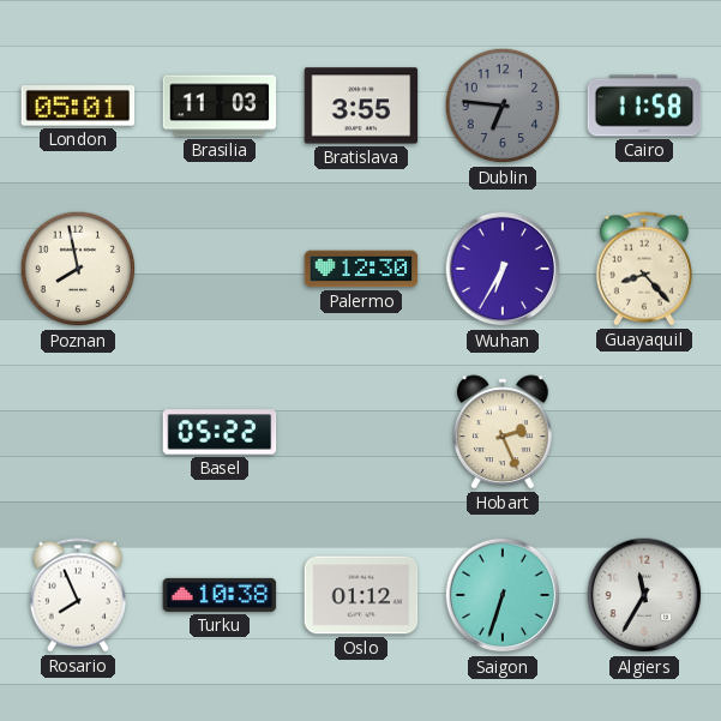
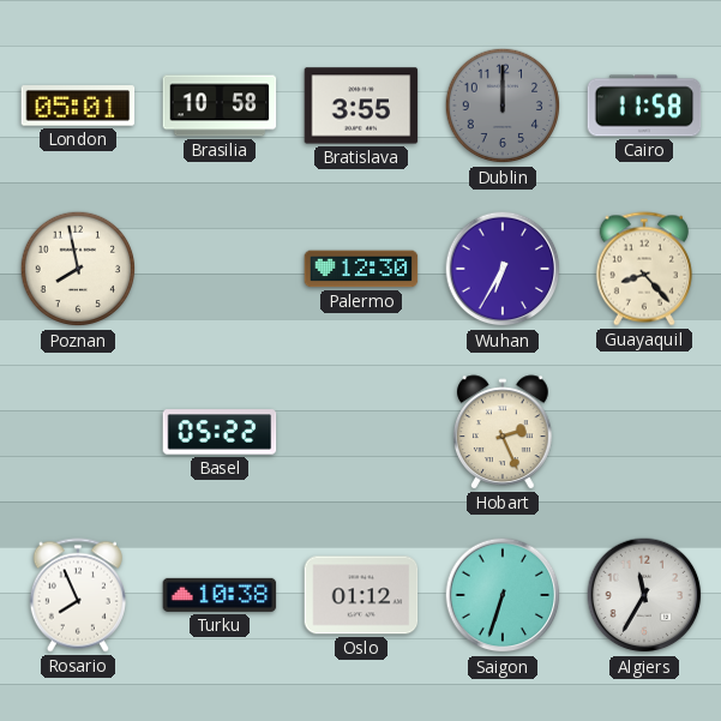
Brasilia: 11:03 -> 10:58
Dublin: 6:46 -> 12:00
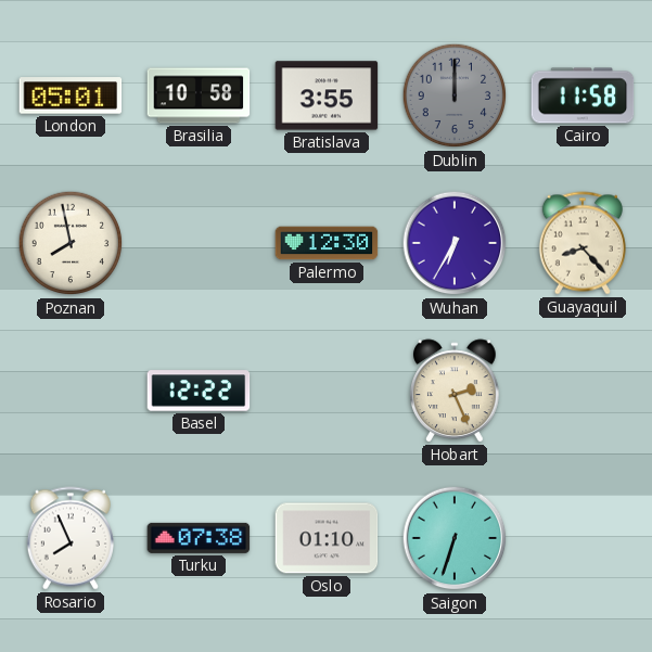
Basel: 05:22 -> 12:22
Turku: 10:38 -> 07:38
Oslo: 01:12 -> 01:10
Algiers: 11:35 -> none
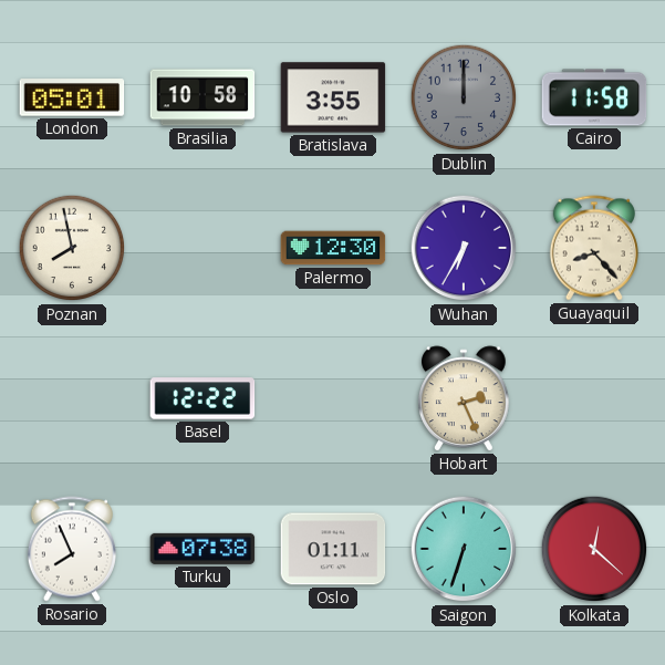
Oslo: 01:10 -> 01:11
Kolkata: none -> 12:22
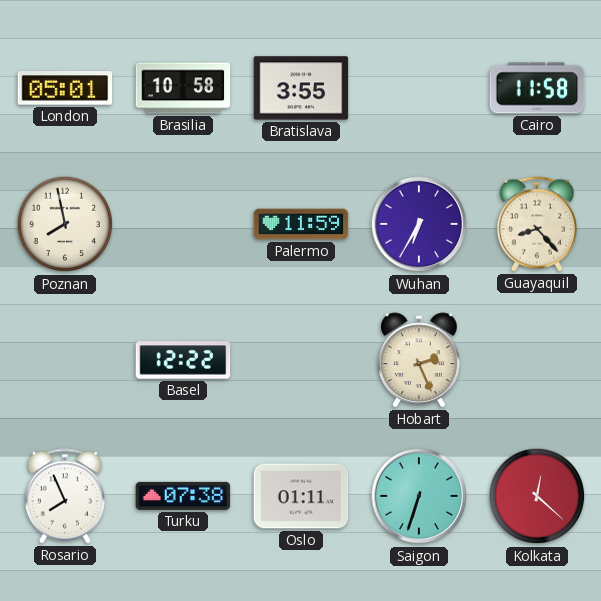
Dublin: 12:00 -> none
Palermo: 12:30 -> 11:59
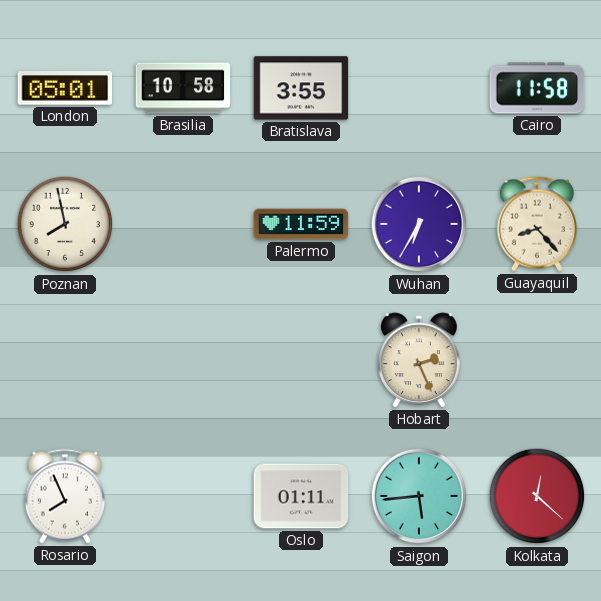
Basel: 12:22 -> none
Turku: 07:38 -> none
Saigon: 6:33 -> 5:44
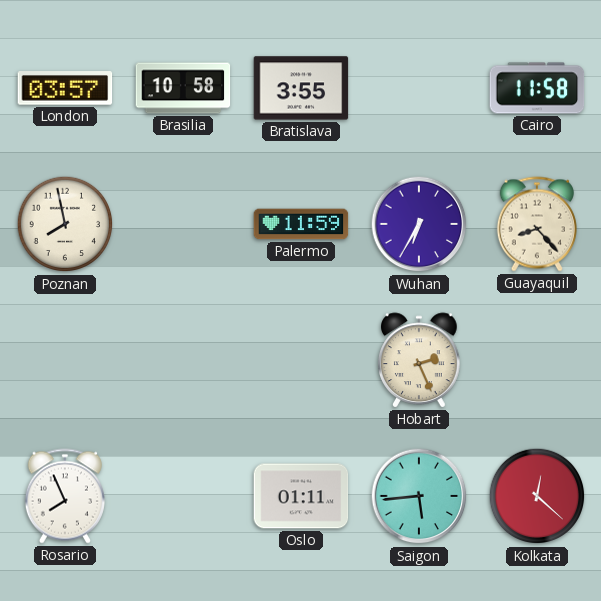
London: 05:01 -> 03:57
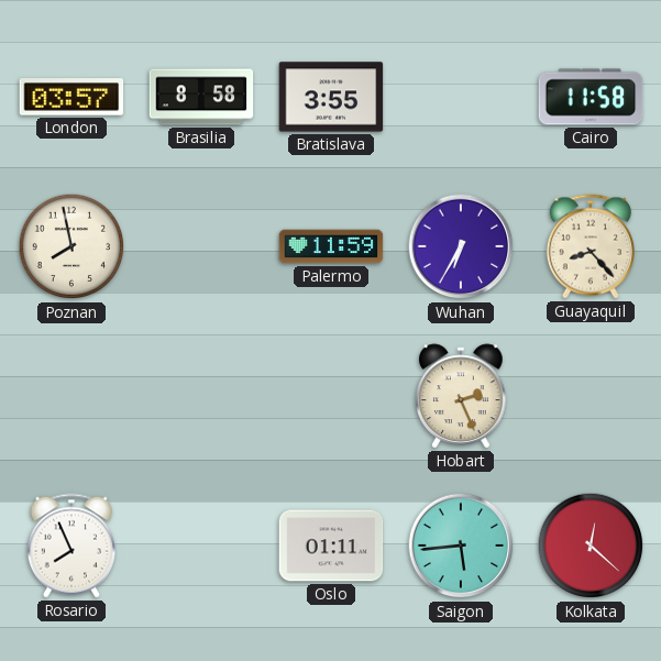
Brasilia: 10:58 -> 8:58
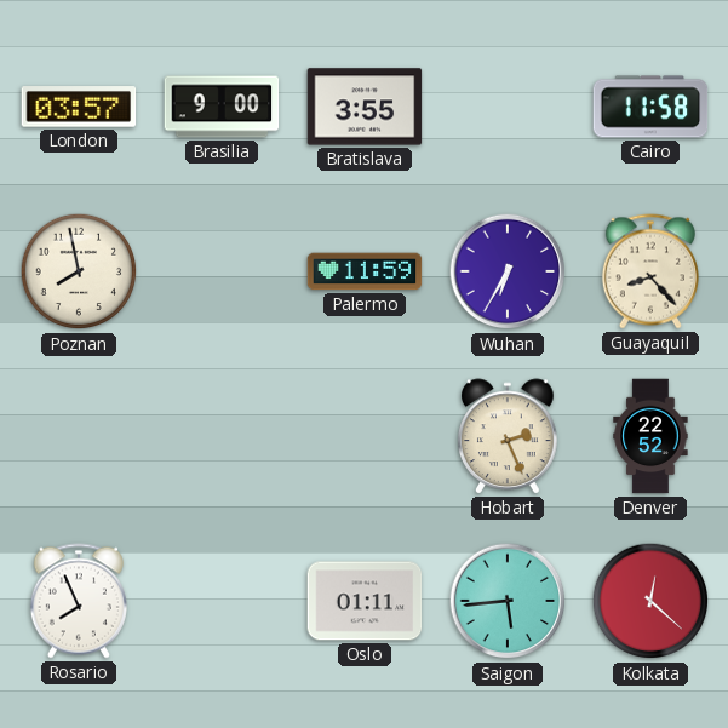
Brasilia: 8:58 -> 9:00
Denver: none -> 22:52
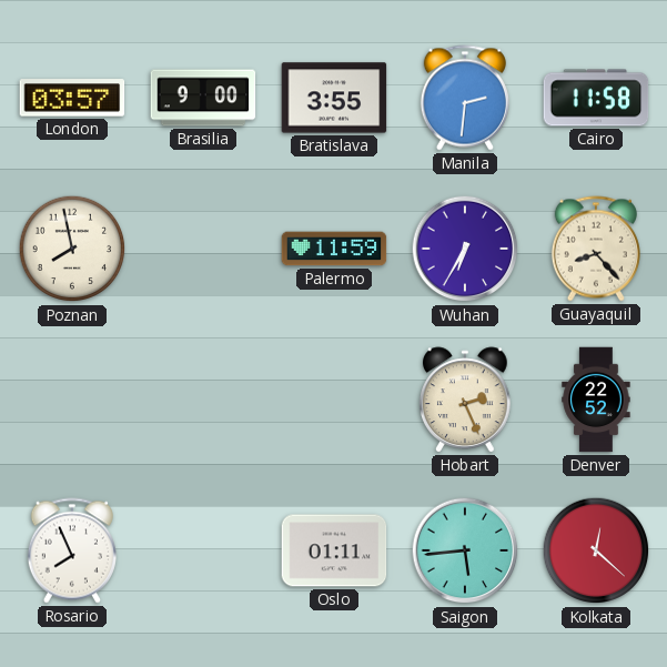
Manila: none -> 2:31
